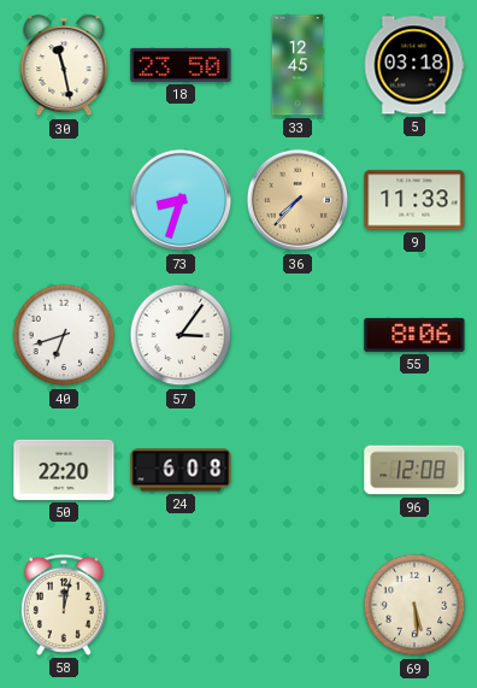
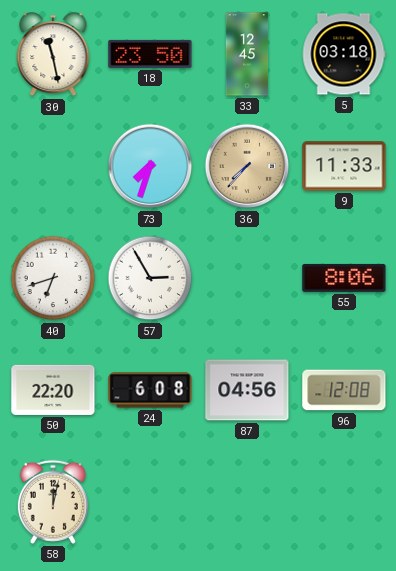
73: 8:33 -> 7:33
57: 3:06 -> 2:55
87: none -> 04:56
69: 5:29 -> none
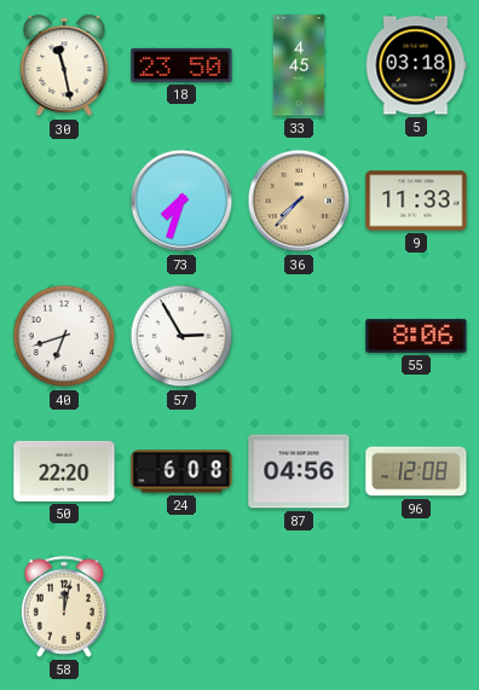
33: 12:45 -> 4:45
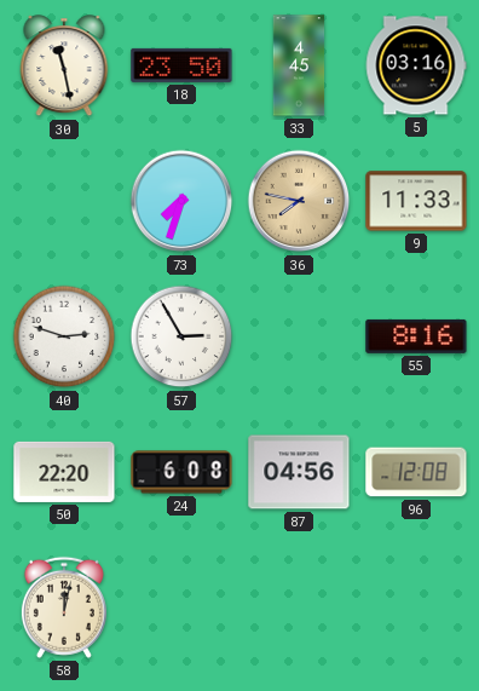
5: 03:18 -> 03:16
36: 7:37 -> 7:47
40: 6:42 -> 2:48
55: 8:06 -> 8:16
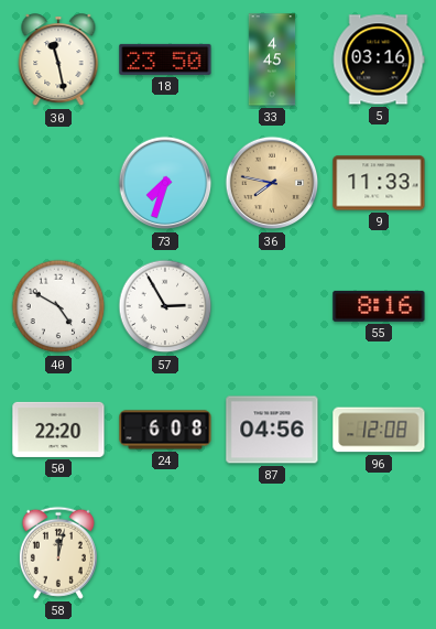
40: 2:48 -> 4:50
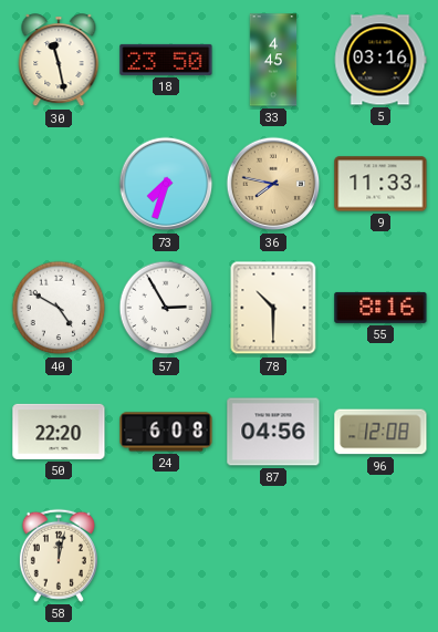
78: none -> 10:30
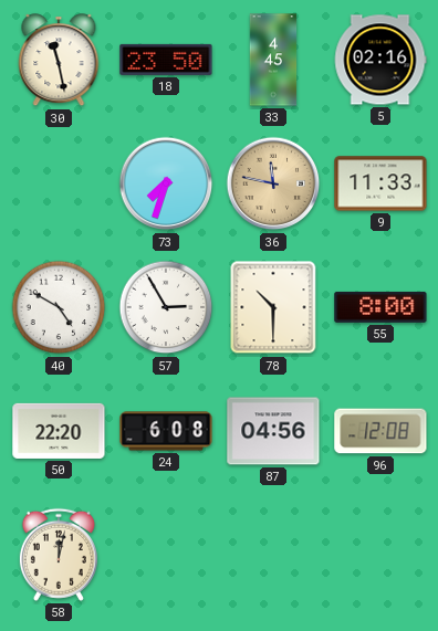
5: 03:16 -> 02:16
36: 7:47 -> 11:47
55: 8:16 -> 8:00
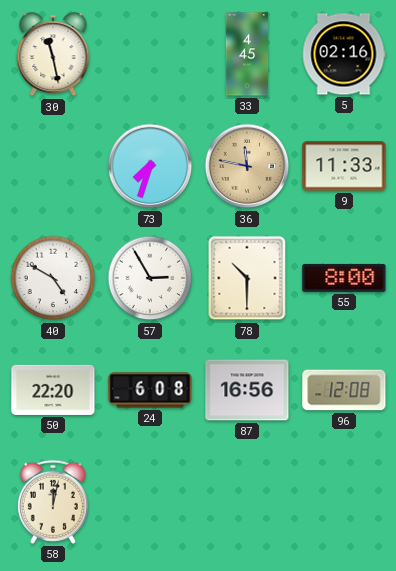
18: 23:50 -> none
87: 04:56 -> 16:56
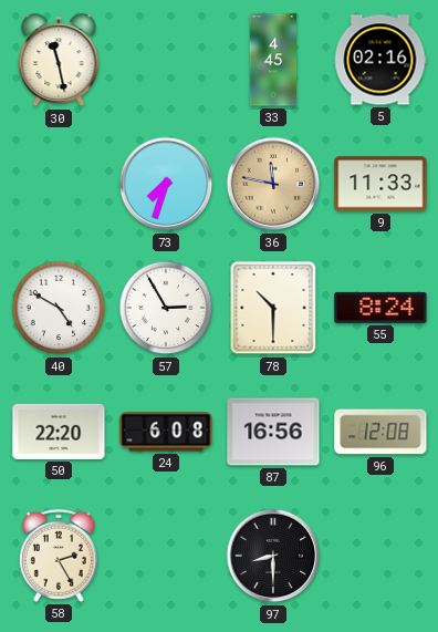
55: 8:00 -> 8:24
58: 12:02 -> 2:25
97: none -> 8:30
